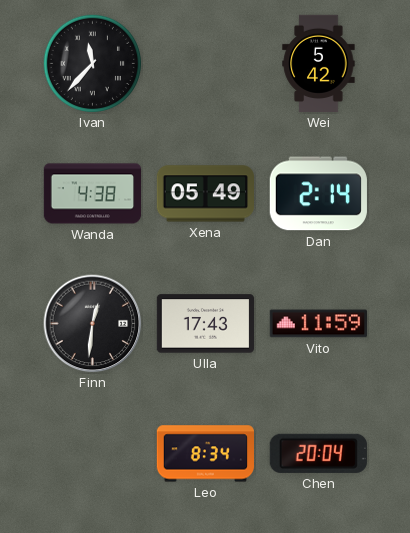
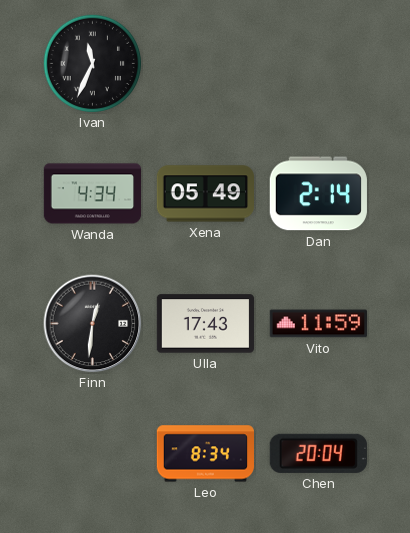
Ivan: 11:37 -> 11:34
Wei: 5:42 -> none
Wanda: 4:38 -> 4:34
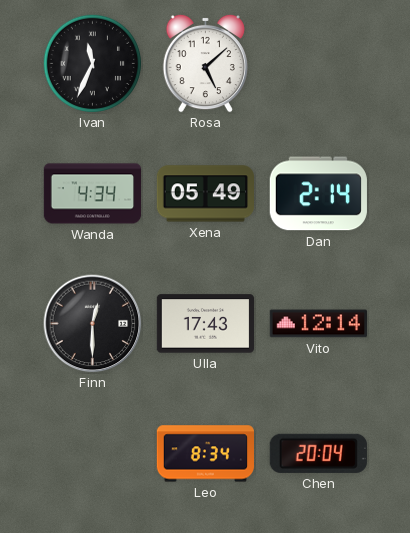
Rosa: none -> 5:08
Finn: 12:31 -> 12:30
Vito: 11:59 -> 12:14
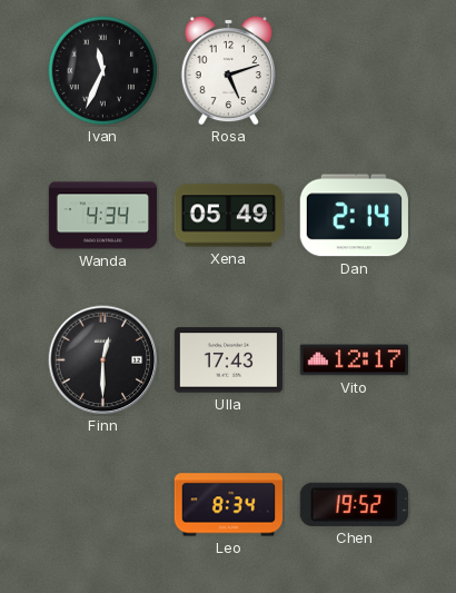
Rosa: 5:08 -> 5:12
Vito: 12:14 -> 12:17
Chen: 20:04 -> 19:52
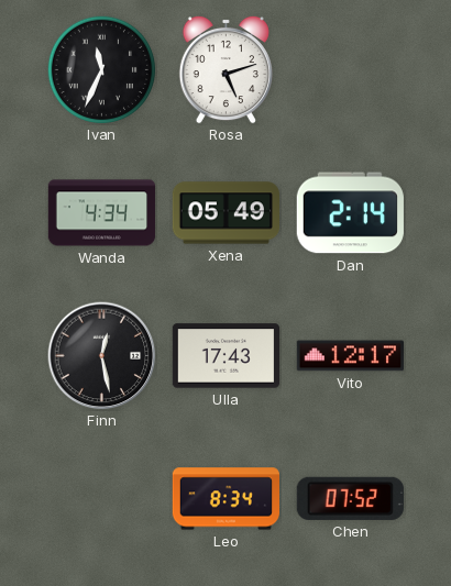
Finn: 12:30 -> 12:28
Chen: 19:52 -> 07:52
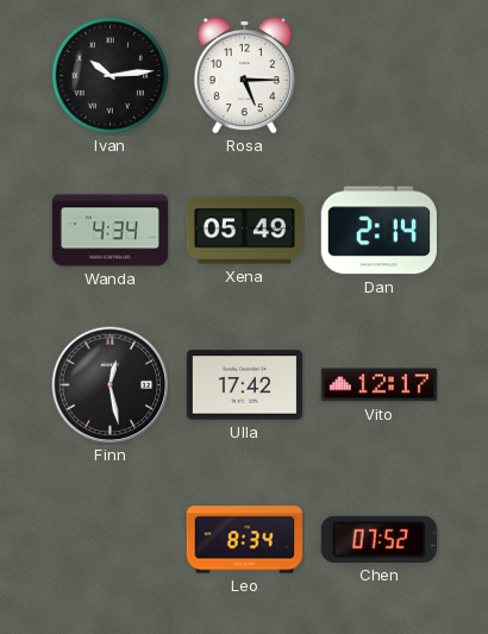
Ivan: 11:34 -> 10:14
Rosa: 5:12 -> 5:15
Ulla: 17:43 -> 17:42
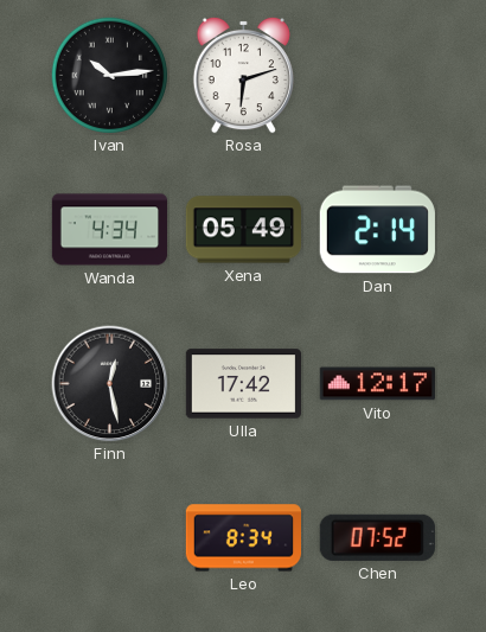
Rosa: 5:15 -> 6:12
